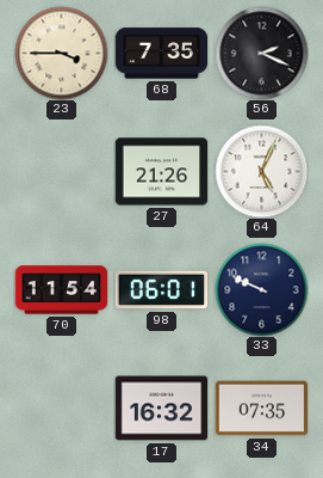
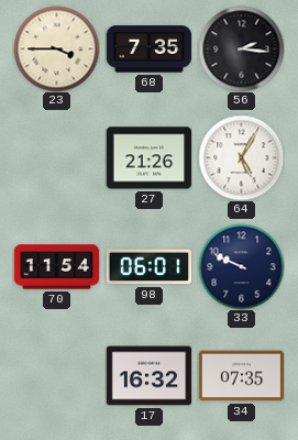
56: 2:19 -> 2:16
64: 5:04 -> 5:05
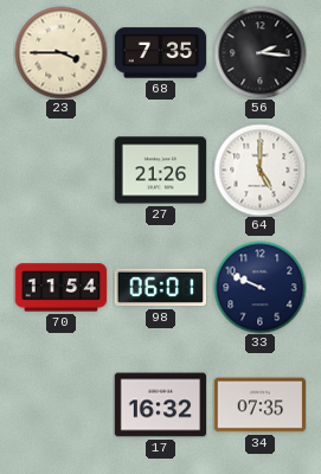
64: 5:05 -> 5:00
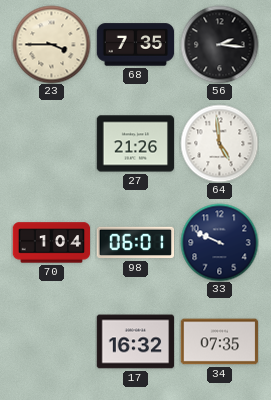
64: 5:00 -> 4:59
70: 11:54 -> 1:04
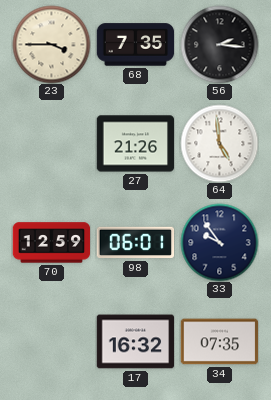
70: 1:04 -> 12:59
33: 9:49 -> 9:54
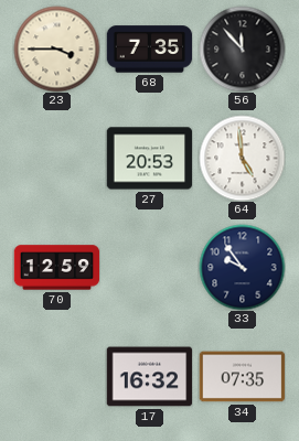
56: 2:16 -> 11:53
27: 21:26 -> 20:53
98: 06:01 -> none
